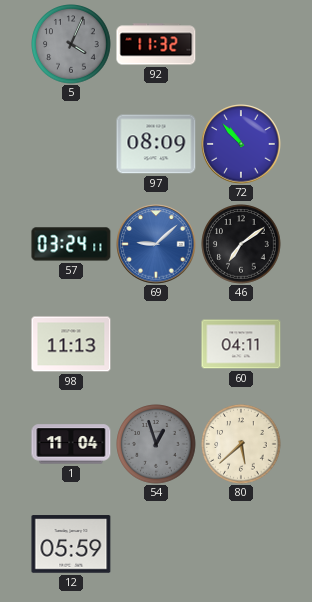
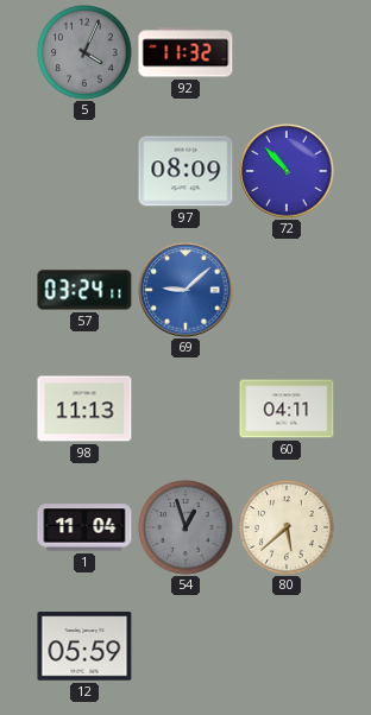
46: 7:09 -> none
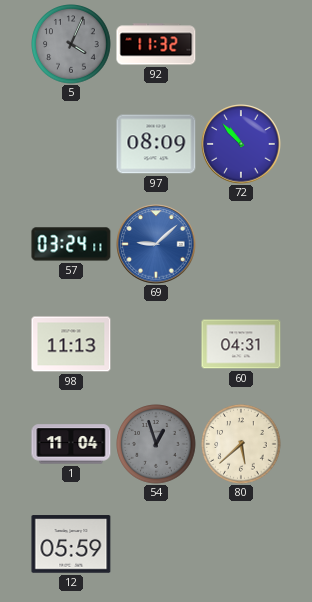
60: 04:11 -> 04:31
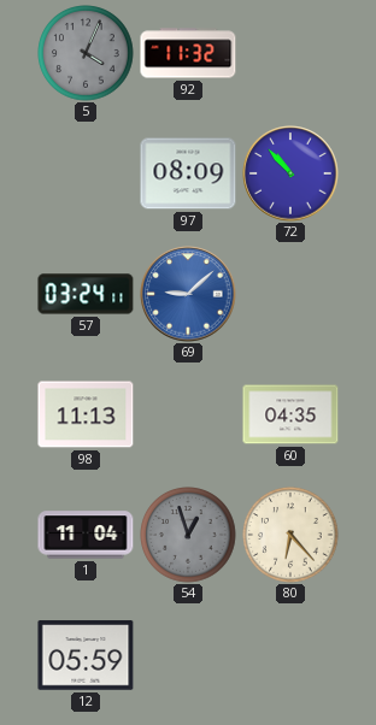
60: 04:31 -> 04:35
80: 5:38 -> 6:23
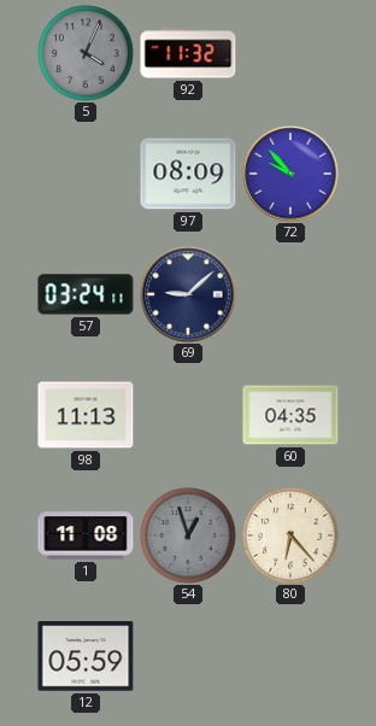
72: 10:53 -> 9:53
69 dial: blue -> navy
1: 11:04 -> 11:08
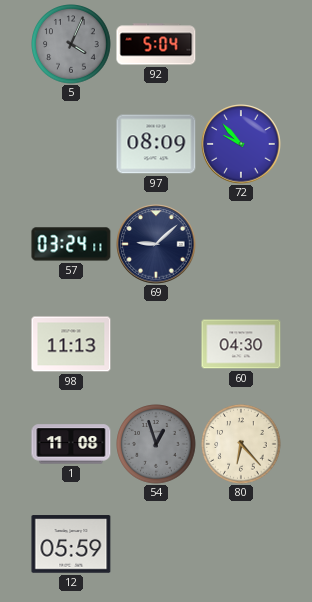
92: 11:32 -> 5:04
60: 04:35 -> 04:30
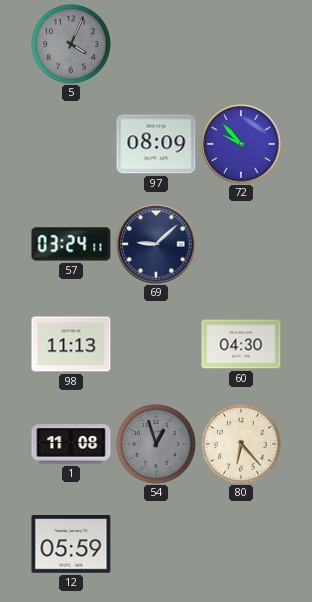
92: 5:04 -> none
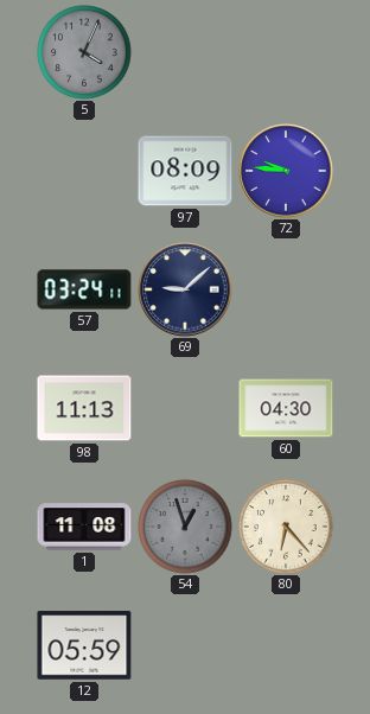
72: 9:53 -> 9:46
